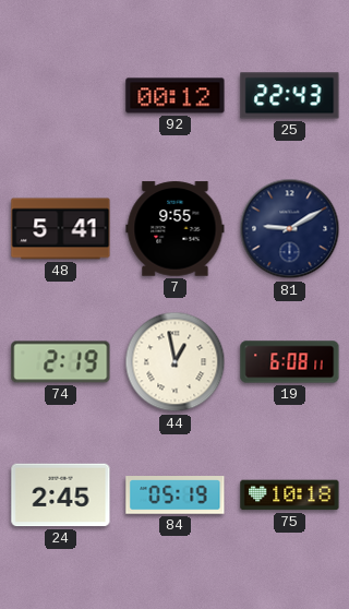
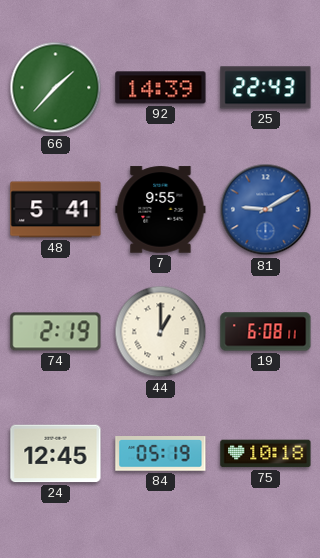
66: none -> 1:37
92: 00:12 -> 14:39
81 dial: navy -> blue
44: 12:58 -> 1:00
24: 2:45 -> 12:45
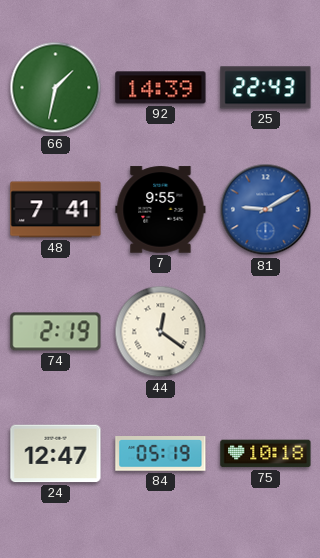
66: 1:37 -> 1:32
48: 5:41 -> 7:41
44: 1:00 -> 12:21
19: 6:08 -> none
24: 12:45 -> 12:47
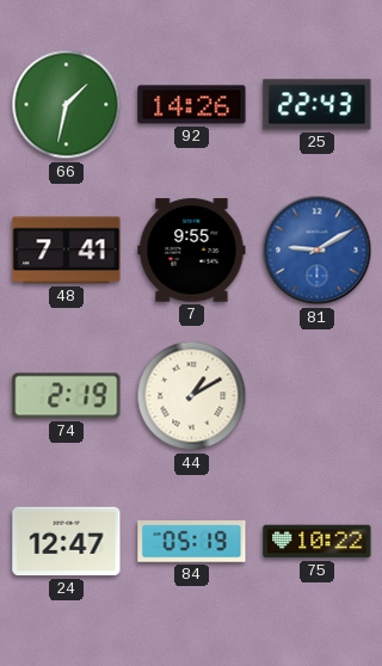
92: 14:39 -> 14:26
44: 12:21 -> 1:10
75: 10:18 -> 10:22
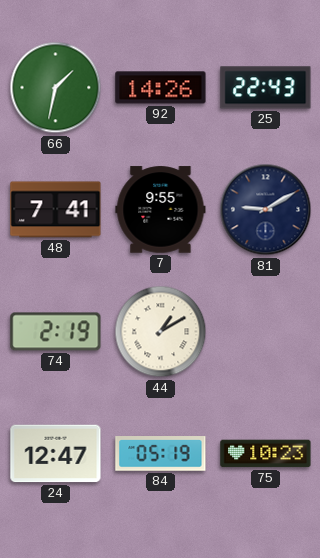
81 dial: blue -> navy
75: 10:22 -> 10:23
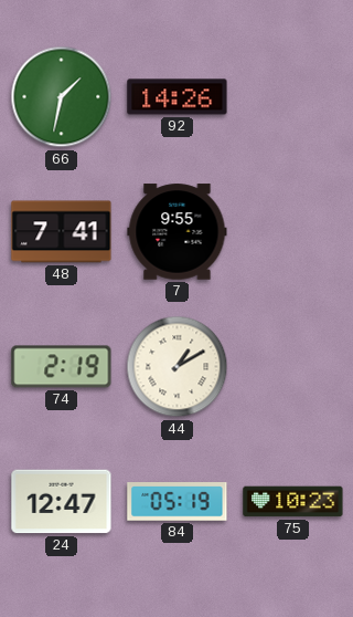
25: 22:43 -> none
81: 9:10 -> none
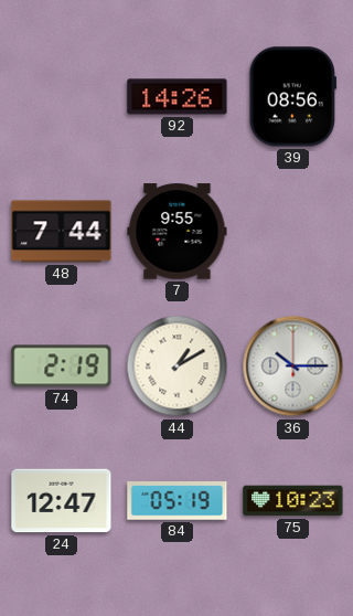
66: 1:32 -> none
39: none -> 08:56
48: 7:41 -> 7:44
36: none -> 10:15
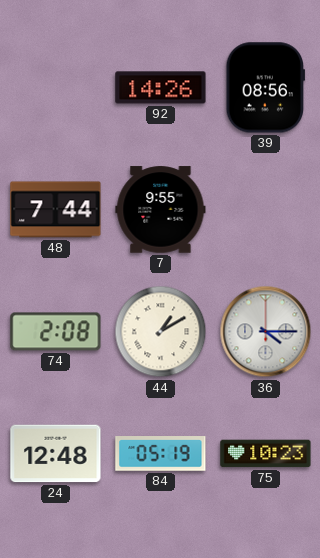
74: 2:19 -> 2:08
36: 10:15 -> 4:15
24: 12:47 -> 12:48
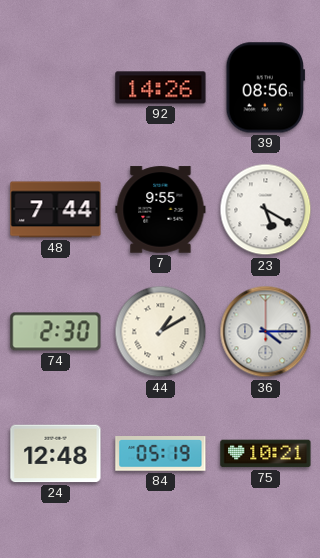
23: none -> 5:20
74: 2:08 -> 2:30
75: 10:23 -> 10:21
